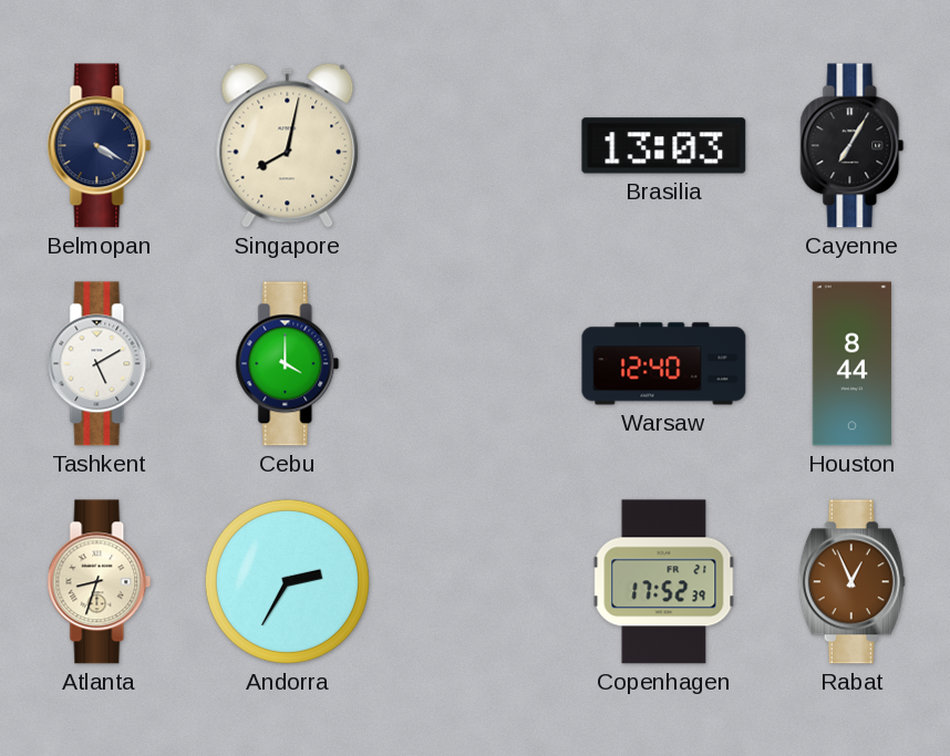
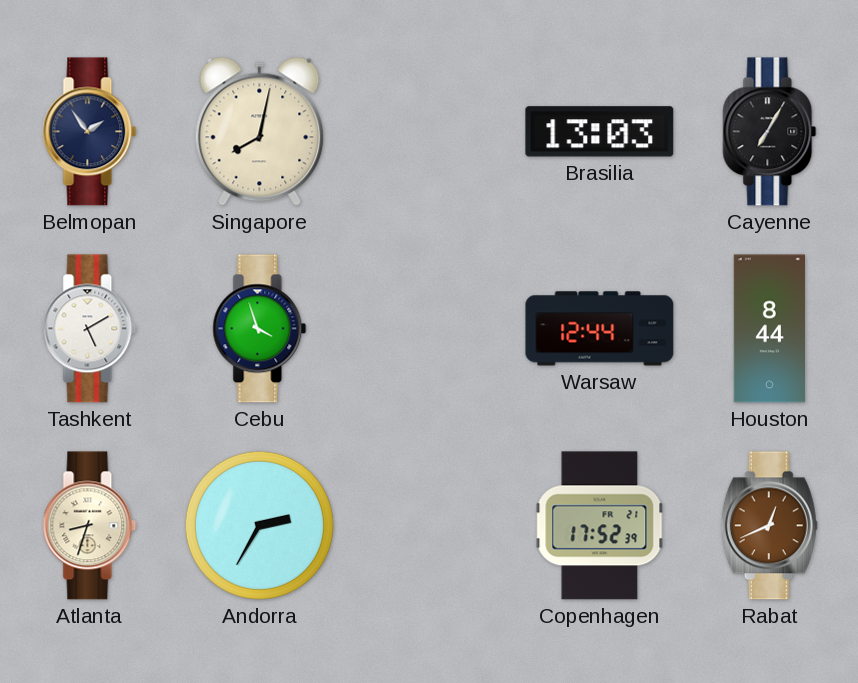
Belmopan: 4:20 -> 1:54
Cebu: 4:00 -> 3:57
Warsaw: 12:40 -> 12:44
Rabat: 12:56 -> 12:41
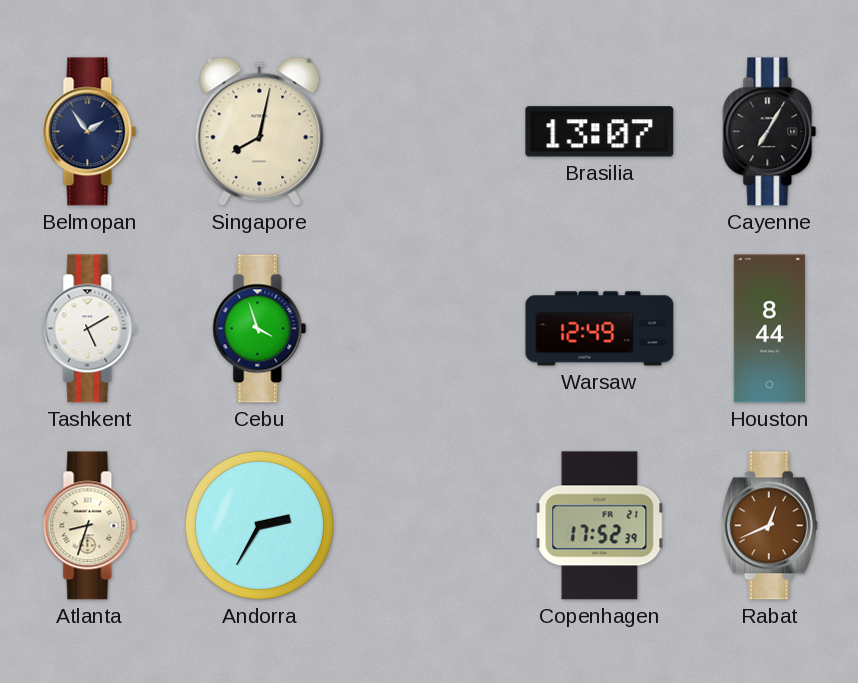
Brasilia: 13:03 -> 13:07
Warsaw: 12:44 -> 12:49
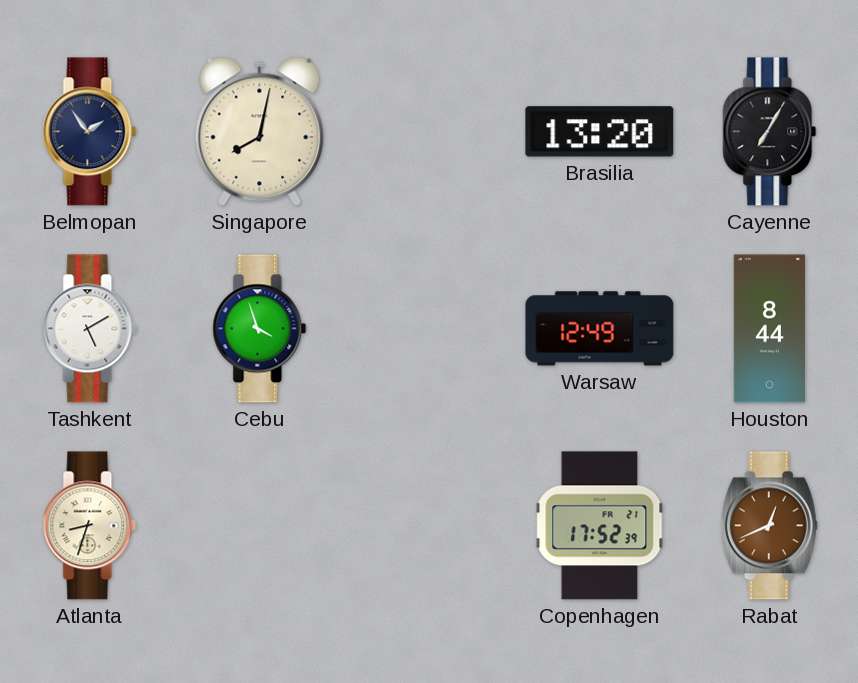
Brasilia: 13:07 -> 13:20
Andorra: 2:35 -> none
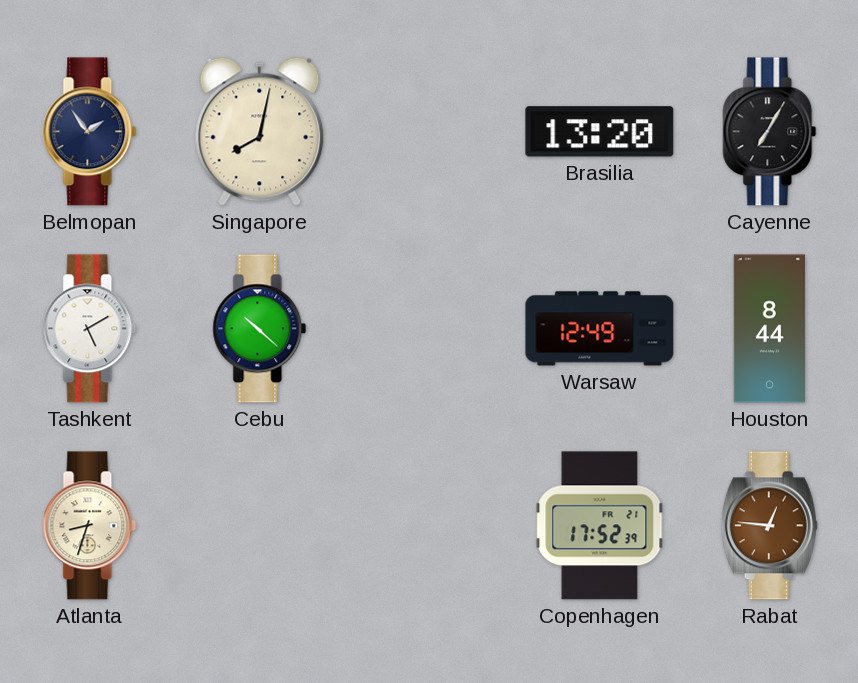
Cebu: 3:57 -> 10:22
Rabat: 12:41 -> 12:46
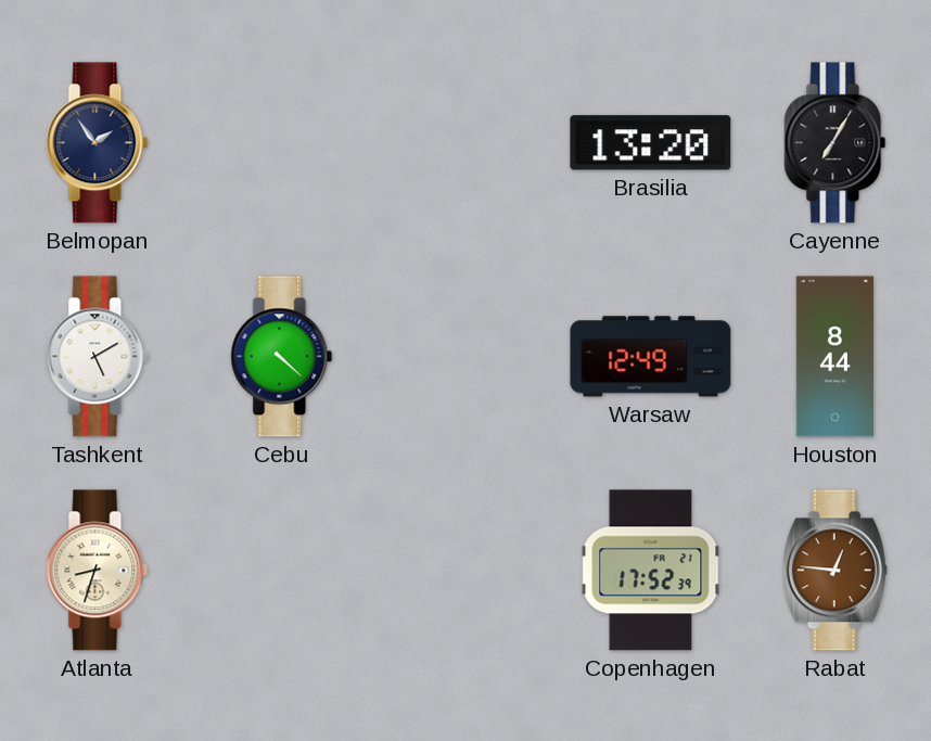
Singapore: 8:02 -> none
Cebu: 10:22 -> 4:22
